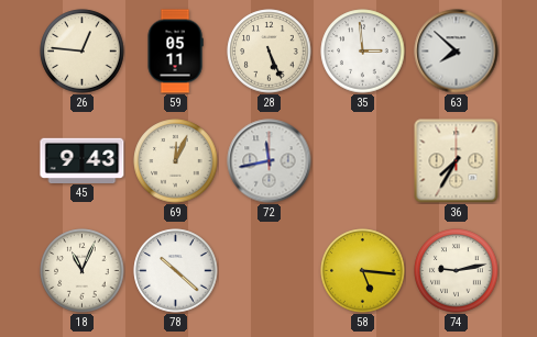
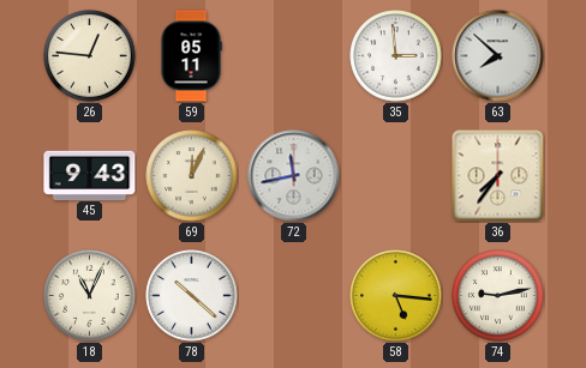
28: 5:26 -> none
36: 7:35 -> 7:36
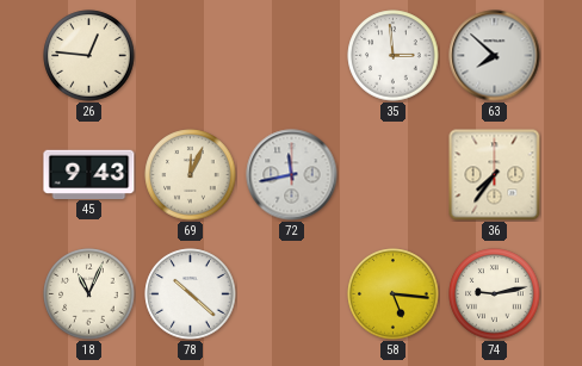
59: 05:11 -> none
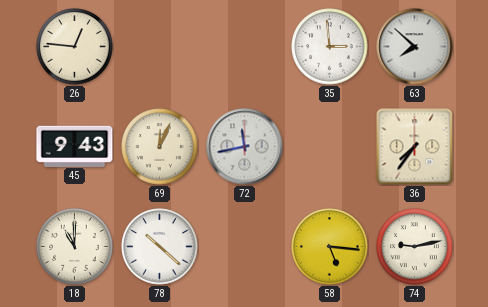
18: 11:04 -> 11:00
